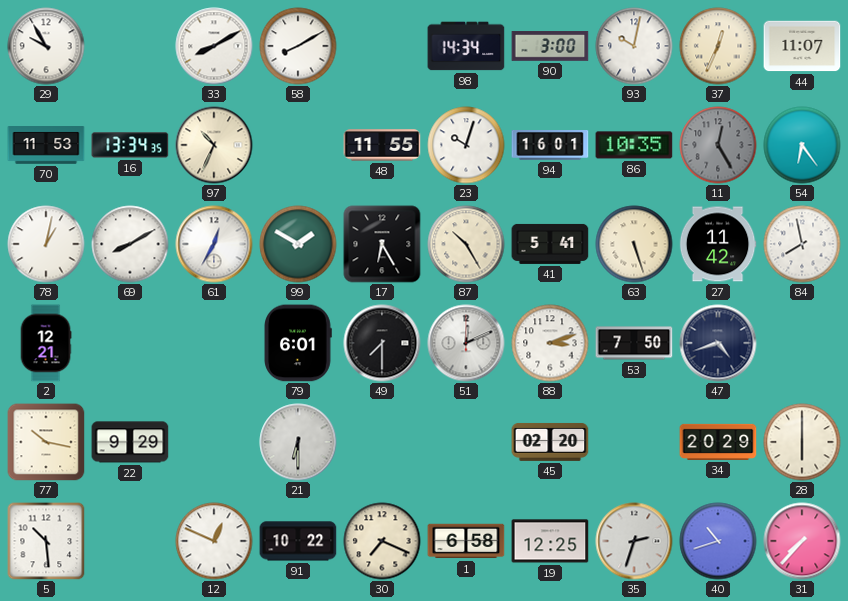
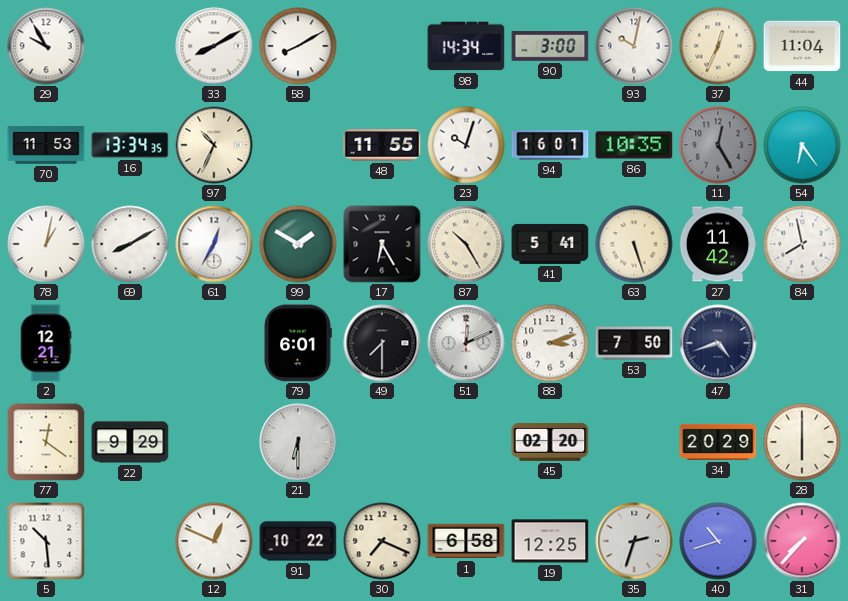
44: 11:07 -> 11:04
77: 10:17 -> 12:21
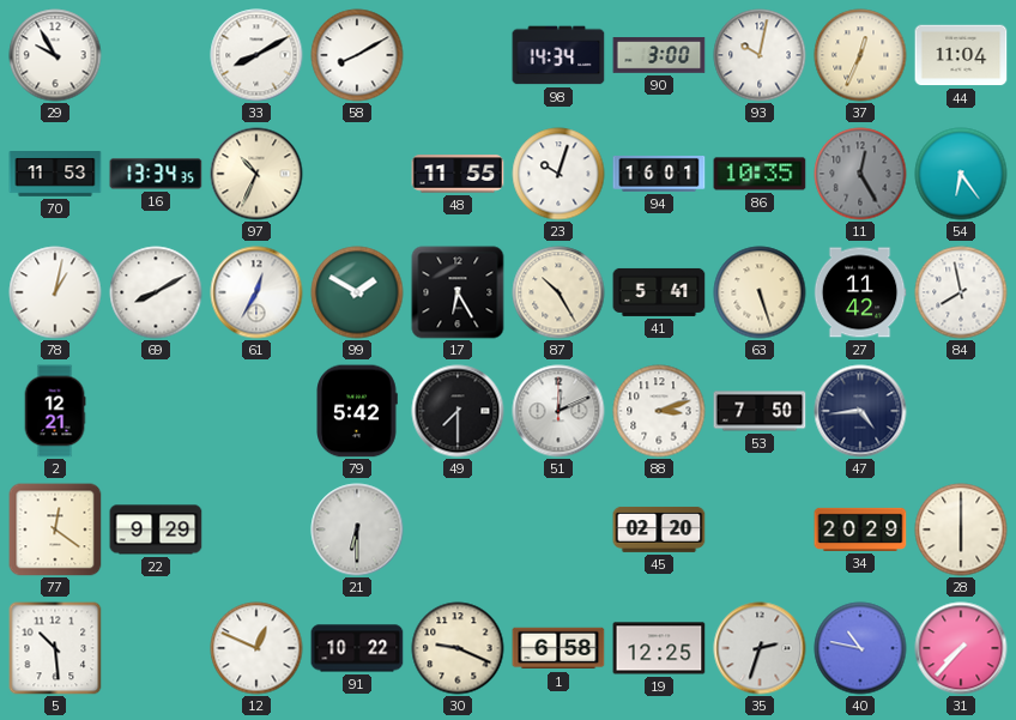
79: 6:01 -> 5:42
47: 4:42 -> 4:44
30: 7:19 -> 9:19
40: 10:42 -> 10:47
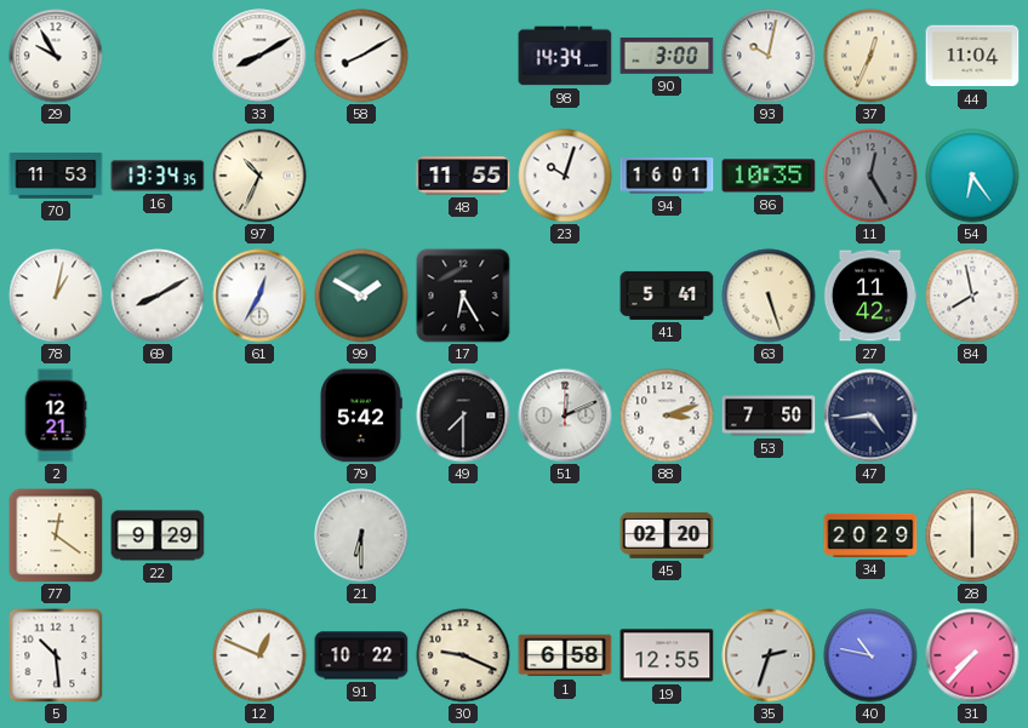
87: 10:25 -> none
19: 12:25 -> 12:55
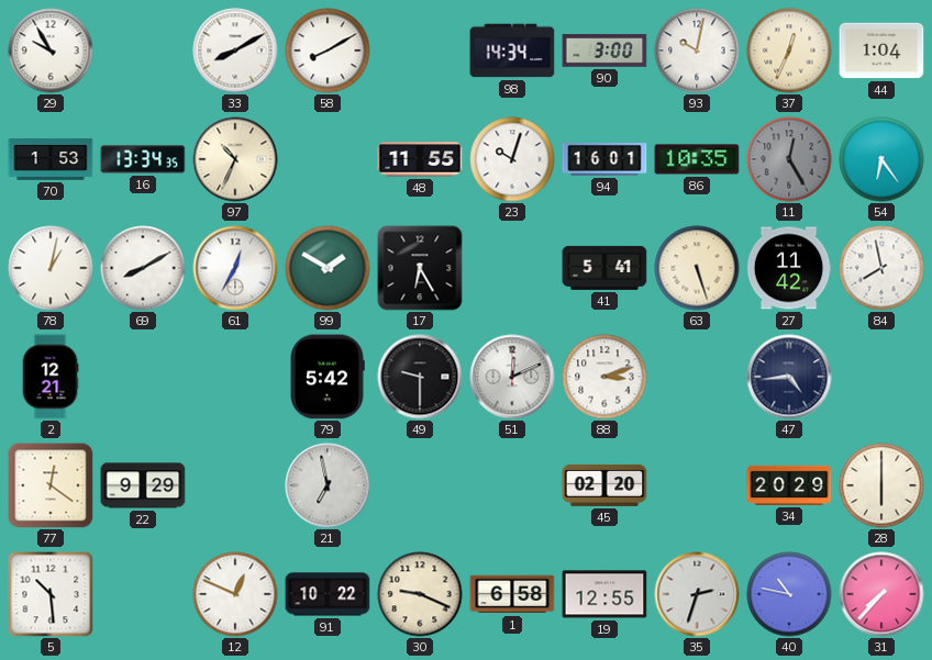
44: 11:04 -> 1:04
70: 11:53 -> 1:53
49: 7:30 -> 9:30
53: 7:50 -> none
21: 6:30 -> 6:58
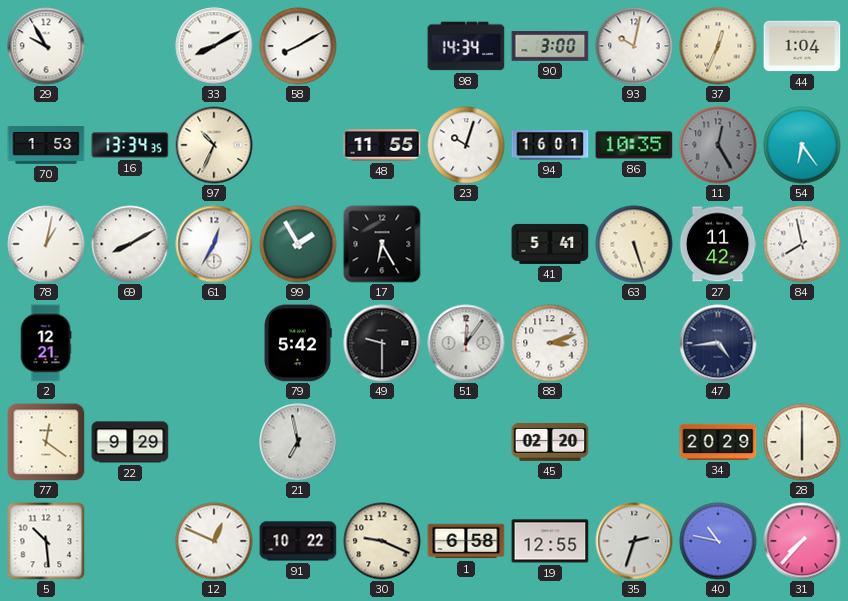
99: 1:50 -> 1:55
51: 12:11 -> 12:06
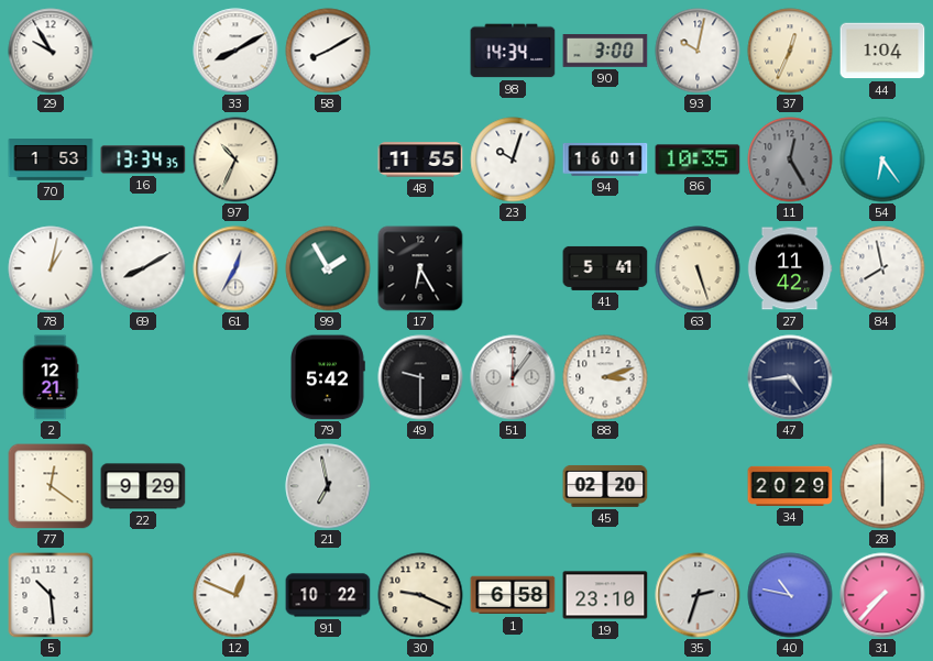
19: 12:55 -> 23:10
